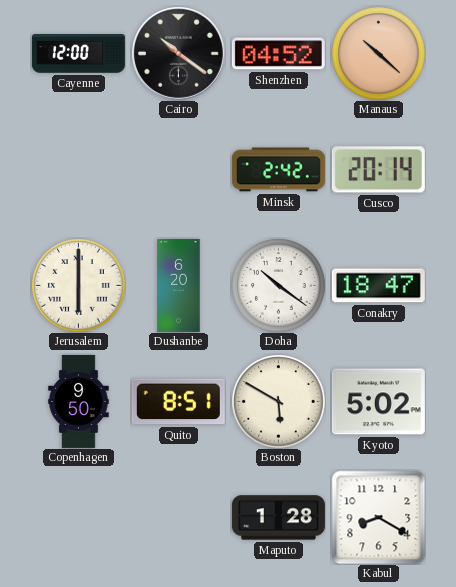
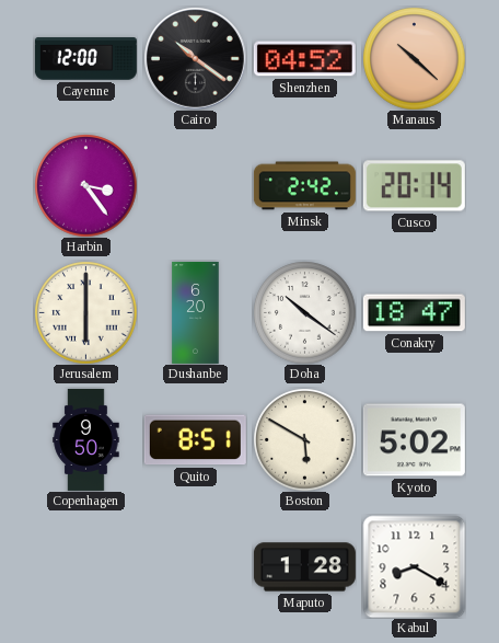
Harbin: none -> 3:24
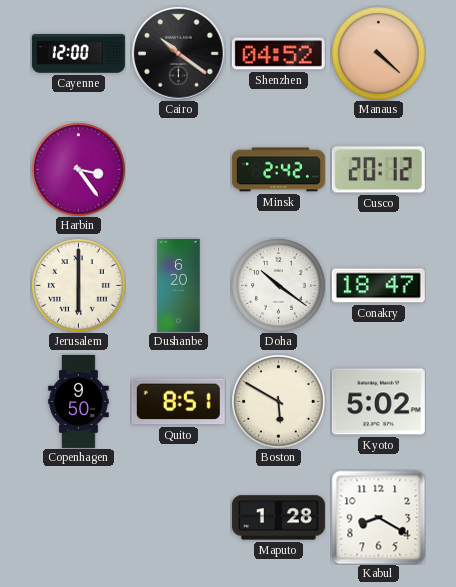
Manaus: 10:22 -> 4:22
Cusco: 20:14 -> 20:12
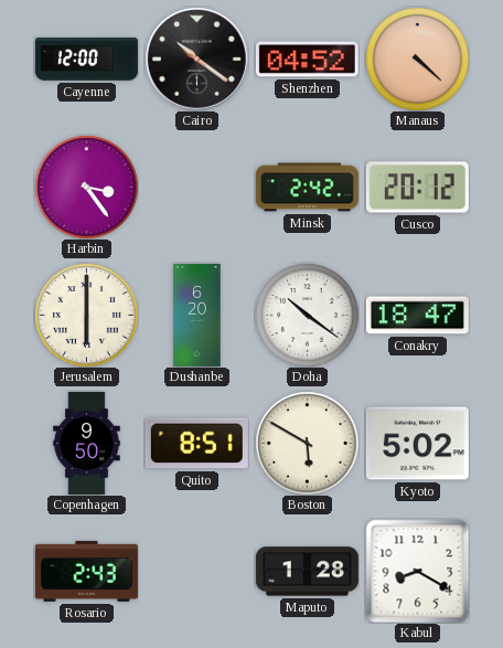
Rosario: none -> 2:43
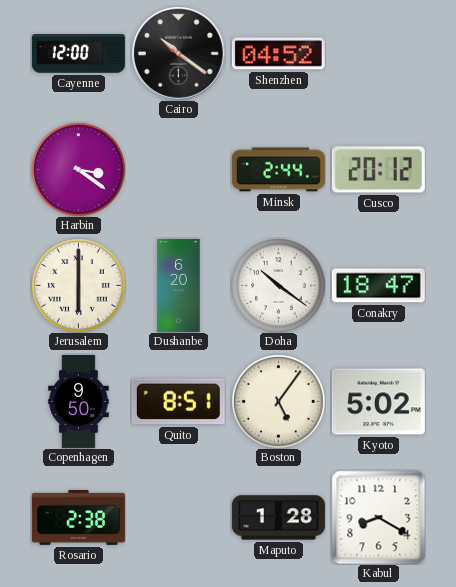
Manaus: 4:22 -> none
Harbin: 3:24 -> 3:21
Minsk: 2:42 -> 2:44
Boston: 5:50 -> 5:06
Rosario: 2:43 -> 2:38
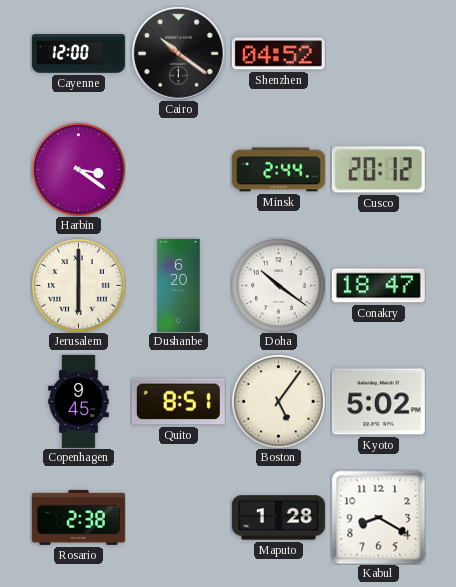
Copenhagen: 9:50 -> 9:45
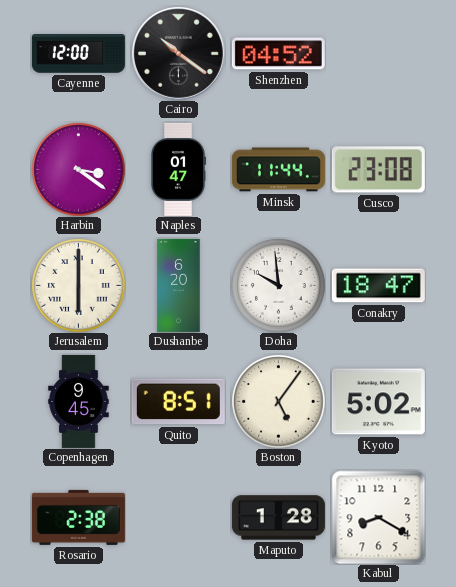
Naples: none -> 01:47
Minsk: 2:44 -> 11:44
Cusco: 20:12 -> 23:08
Doha: 10:21 -> 9:59
